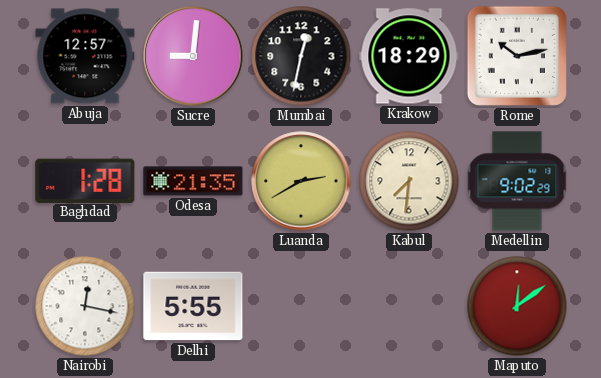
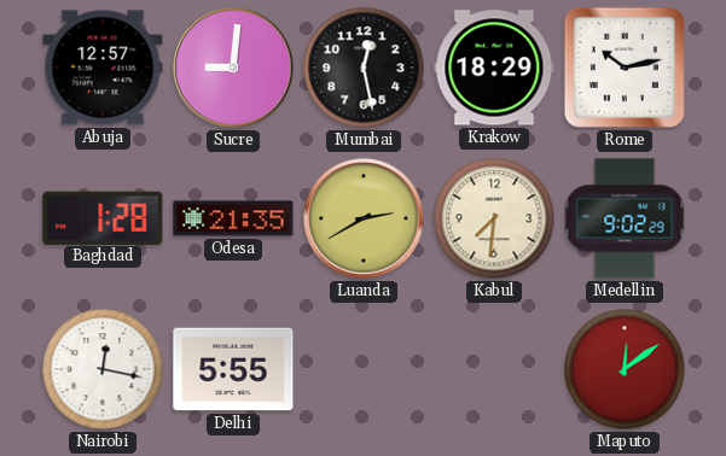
Mumbai: 12:32 -> 12:28
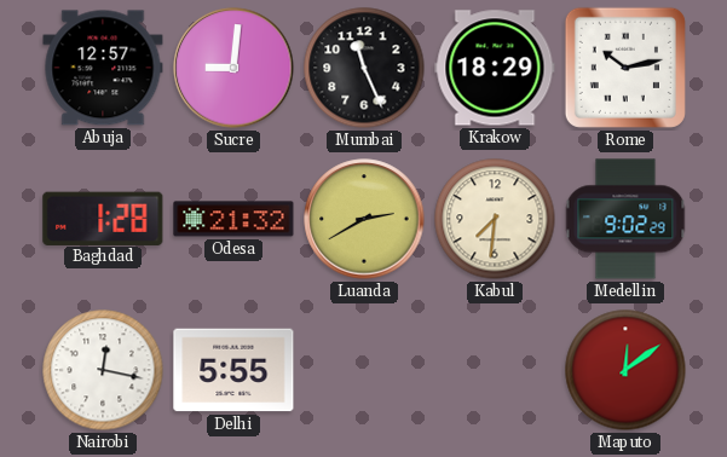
Mumbai: 12:28 -> 11:26
Odesa: 21:35 -> 21:32
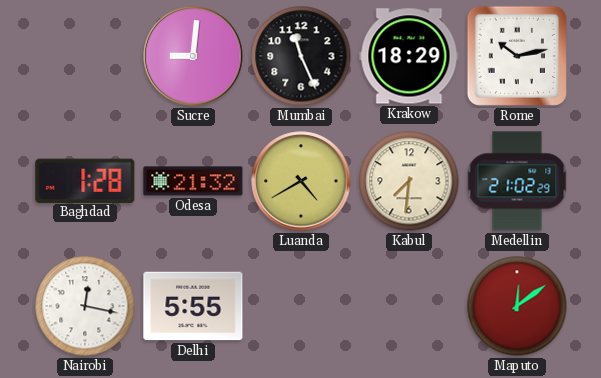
Abuja: 12:57 -> none
Luanda: 2:40 -> 4:40
Medellin: 9:02 -> 21:02
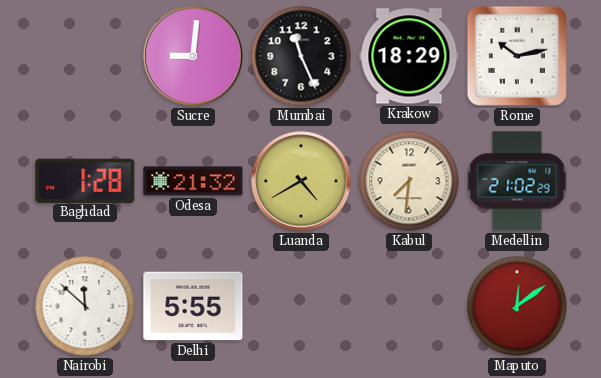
Nairobi: 12:17 -> 11:52
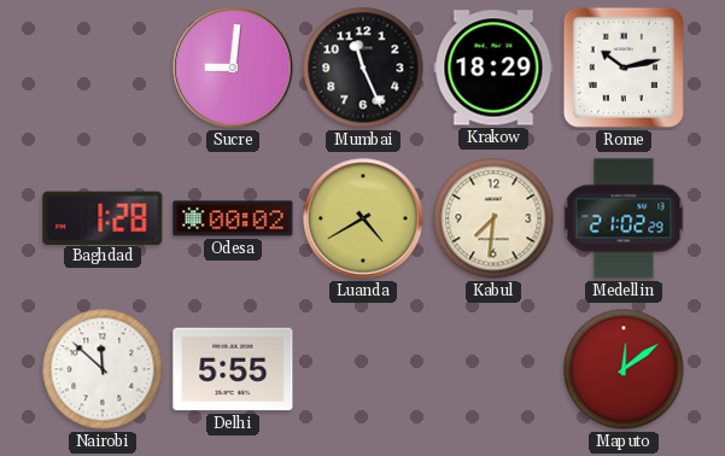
Odesa: 21:32 -> 00:02
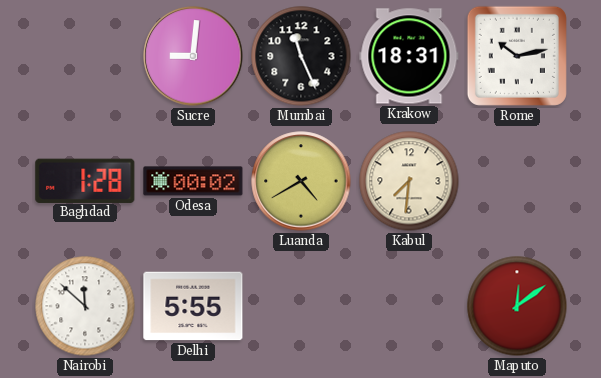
Krakow: 18:29 -> 18:31
Medellin: 21:02 -> none
